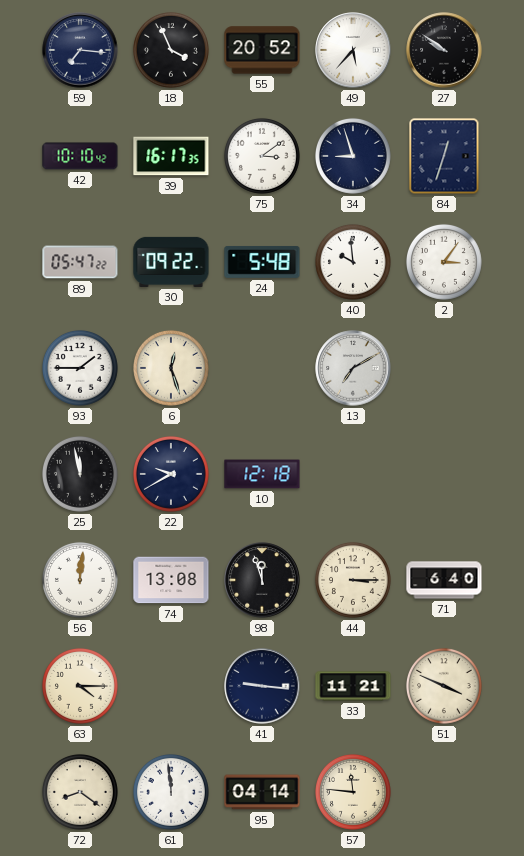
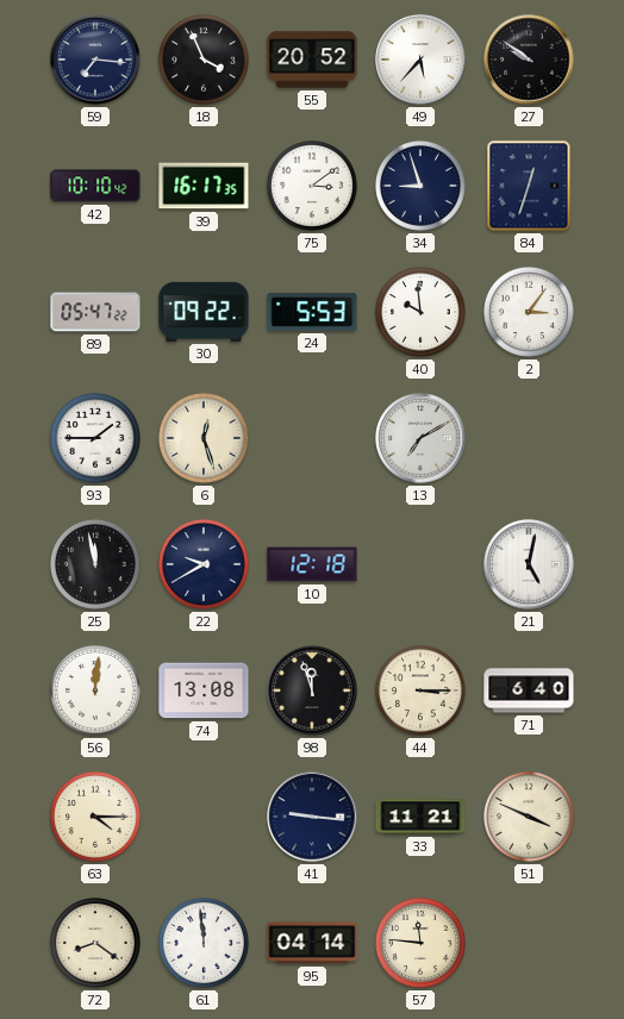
24: 5:48 -> 5:53
21: none -> 5:02
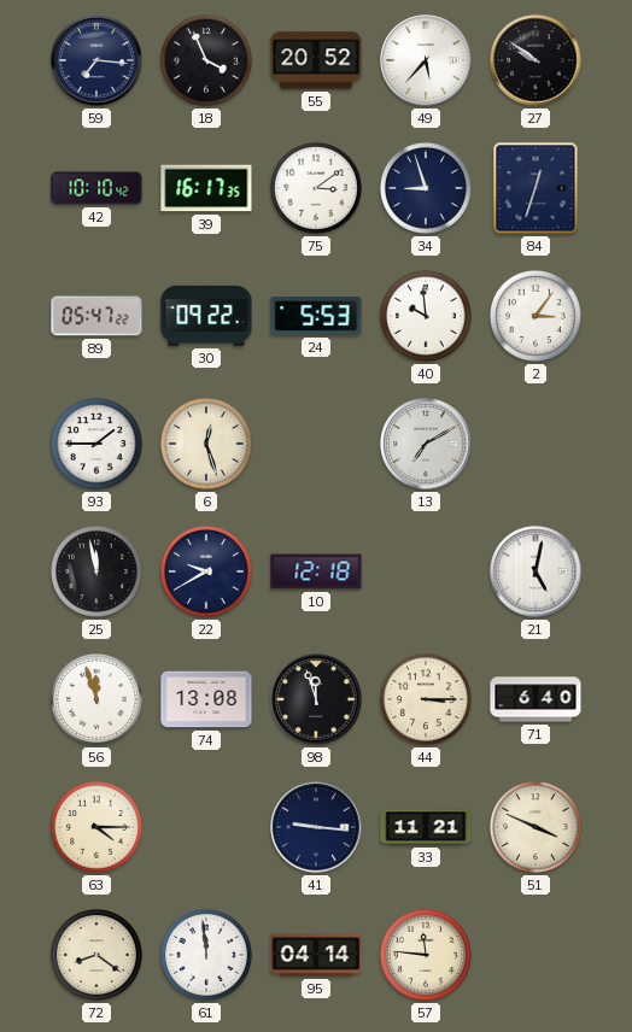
56: 12:01 -> 11:57
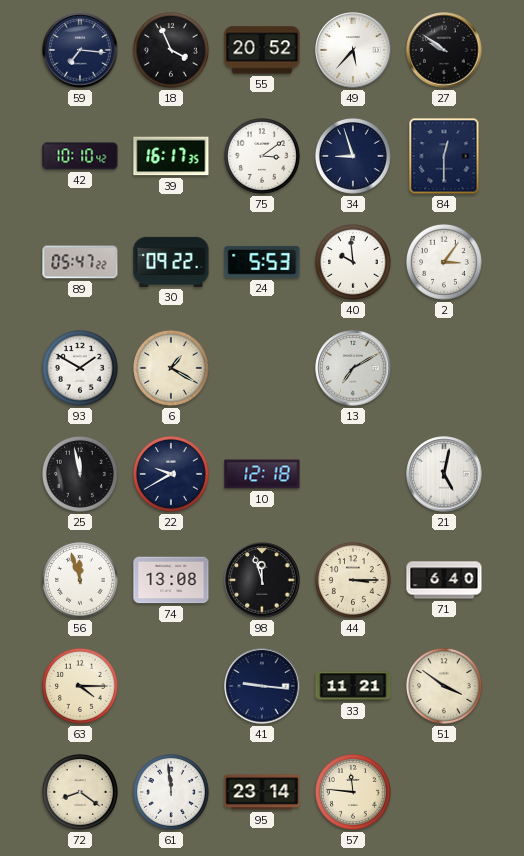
84: 12:33 -> 12:30
93: 1:45 -> 1:50
6: 12:27 -> 1:20
51: 3:49 -> 3:51
95: 04:14 -> 23:14
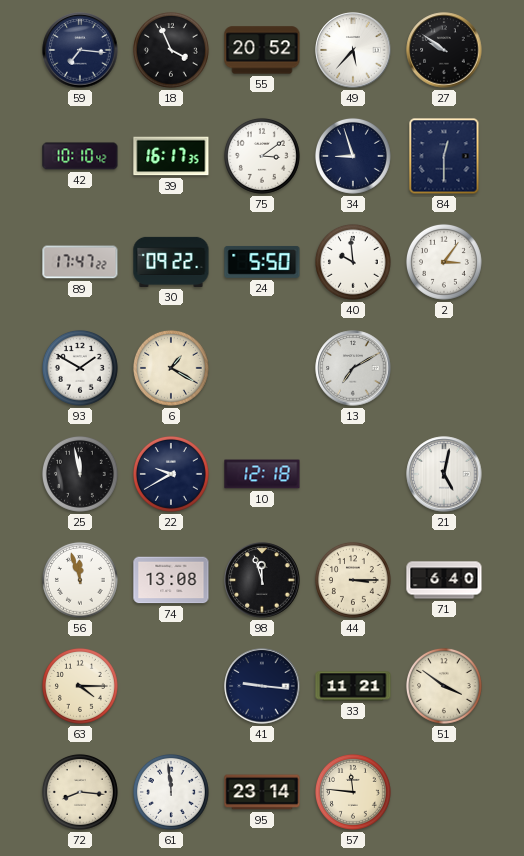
89: 05:47 -> 17:47
24: 5:53 -> 5:50
72: 8:21 -> 8:16
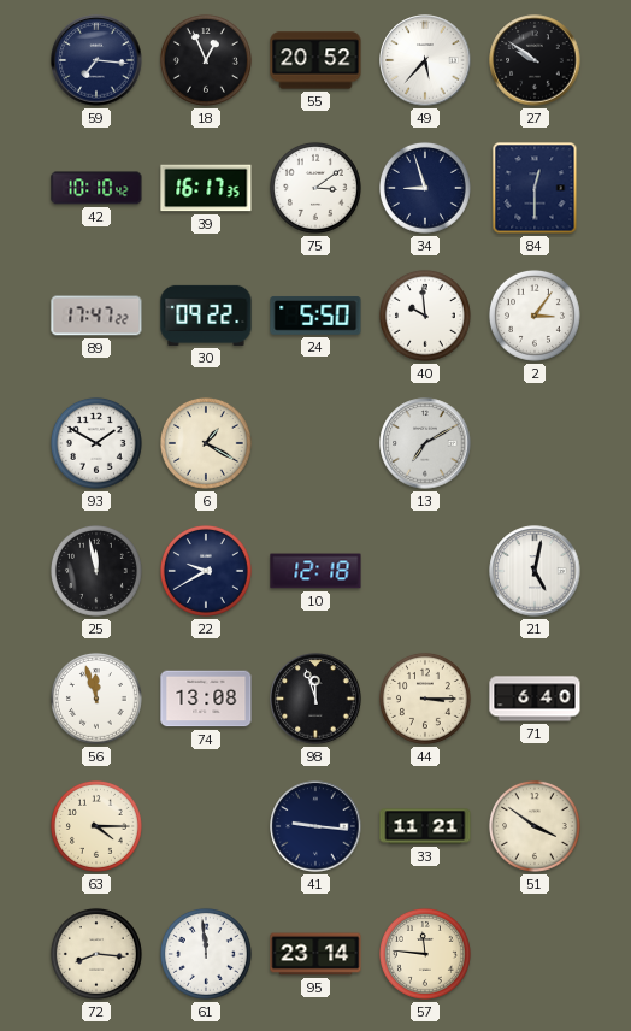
18: 3:56 -> 12:56
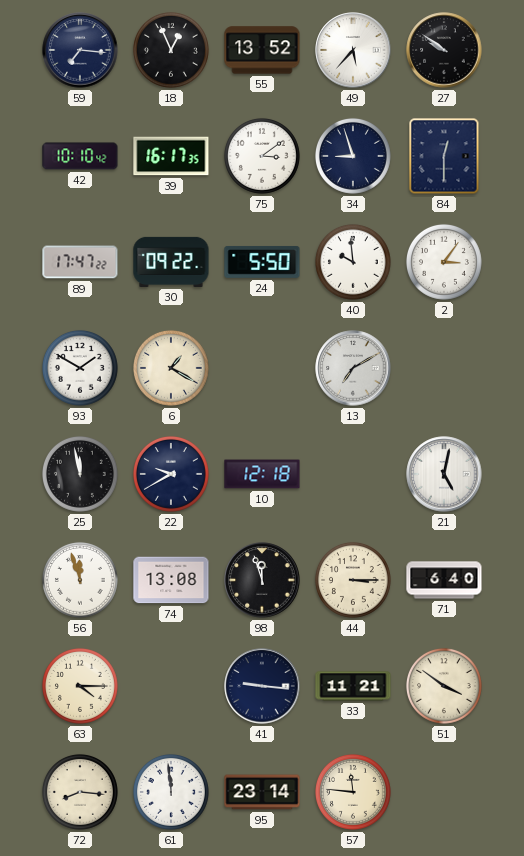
55: 20:52 -> 13:52
